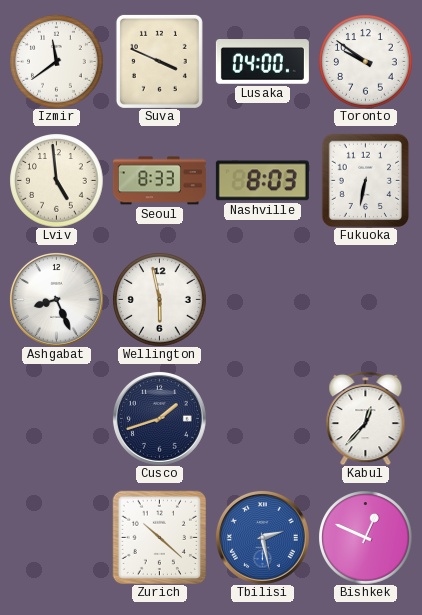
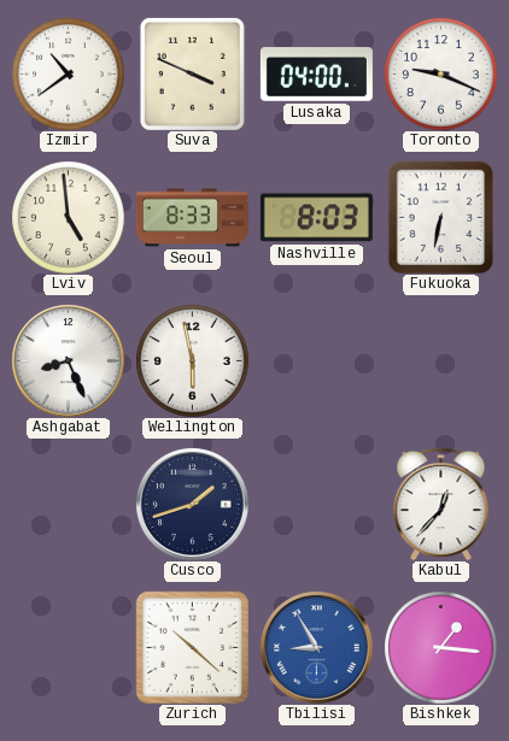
Izmir: 11:39 -> 10:39
Toronto: 9:51 -> 9:19
Tbilisi: 2:28 -> 8:55
Bishkek: 12:49 -> 1:16
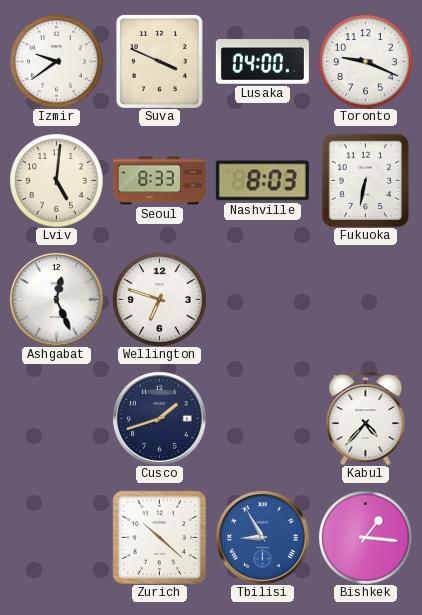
Izmir: 10:39 -> 9:39
Lviv: 4:59 -> 5:01
Ashgabat: 8:26 -> 12:26
Wellington: 5:58 -> 6:48
Kabul: 12:37 -> 4:37
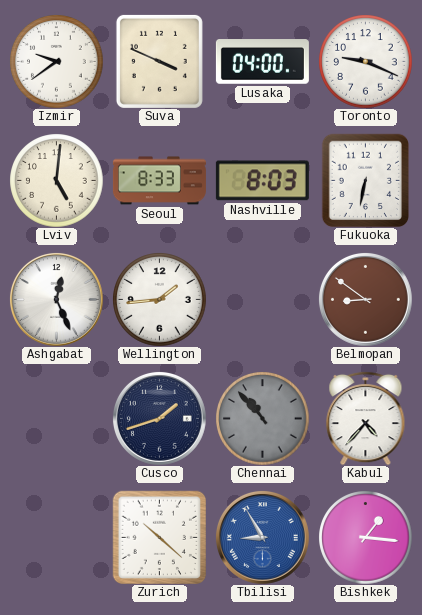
Wellington: 6:48 -> 1:44
Belmopan: none -> 8:51
Chennai: none -> 10:53
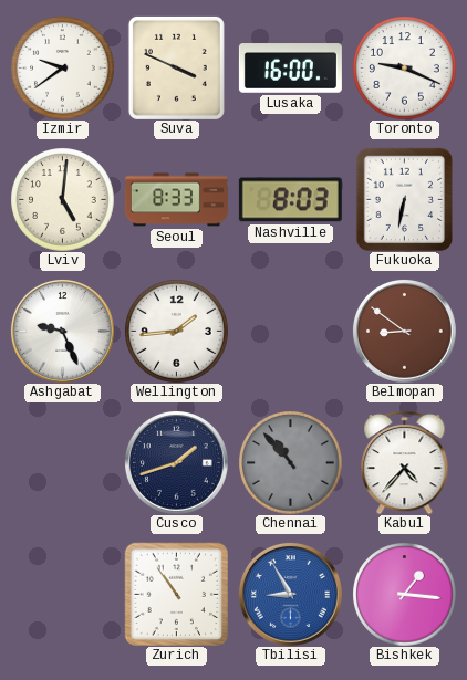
Lusaka: 04:00 -> 16:00
Ashgabat: 12:26 -> 9:26
Zurich: 10:22 -> 10:54
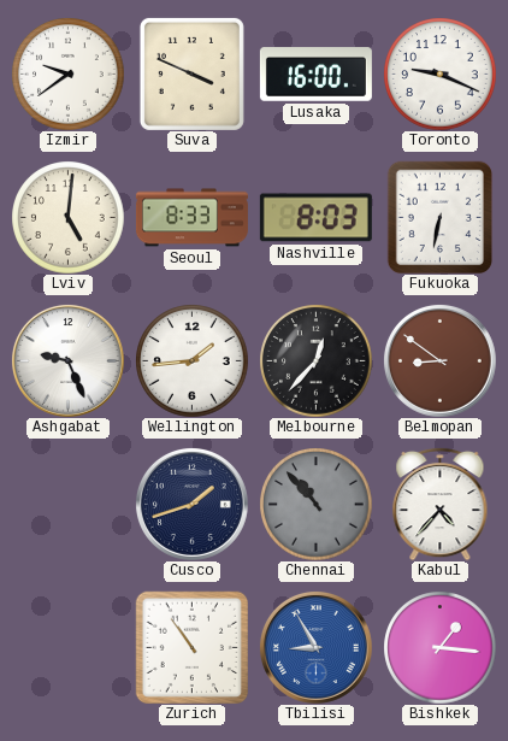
Melbourne: none -> 12:37
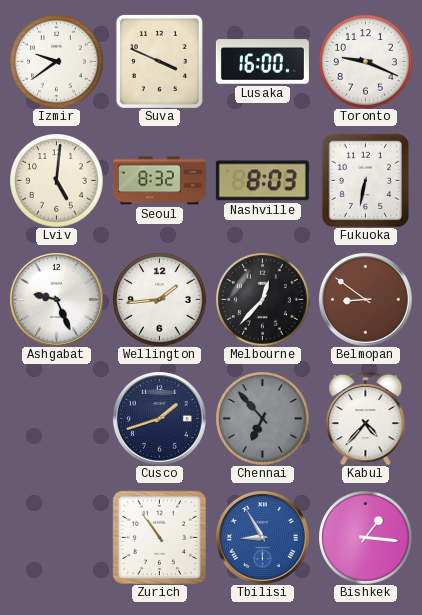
Seoul: 8:33 -> 8:32
Chennai: 10:53 -> 6:53
